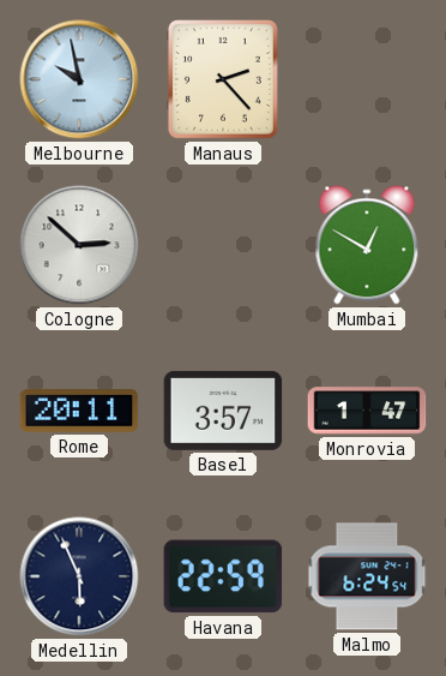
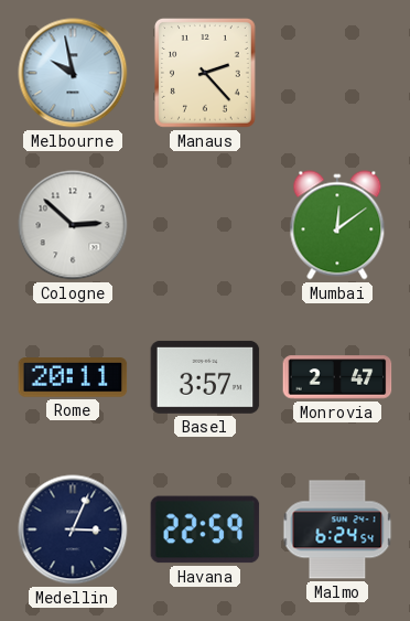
Mumbai: 12:50 -> 12:09
Monrovia: 1:47 -> 2:47
Medellin: 5:56 -> 3:04
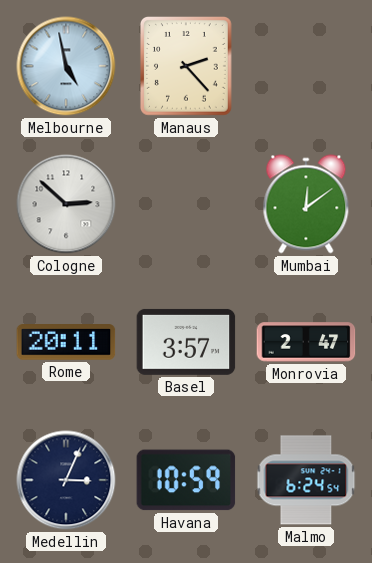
Melbourne: 9:58 -> 4:58
Havana: 22:59 -> 10:59
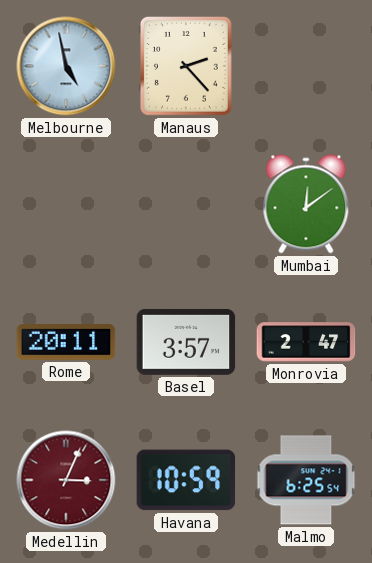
Cologne: 2:52 -> none
Medellin dial: navy -> burgundy
Malmo: 6:24 -> 6:25
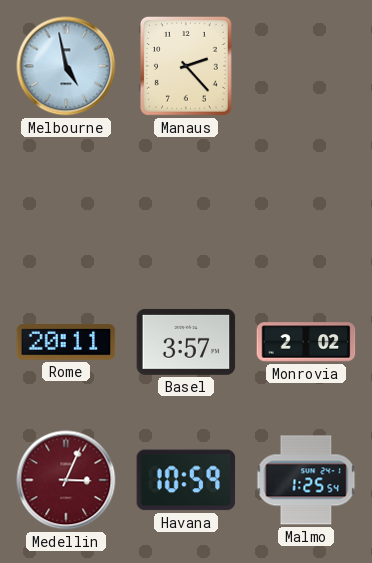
Mumbai: 12:09 -> none
Monrovia: 2:47 -> 2:02
Malmo: 6:25 -> 1:25
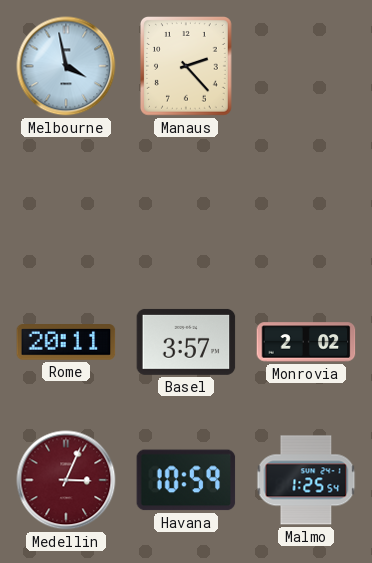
Melbourne: 4:58 -> 3:58
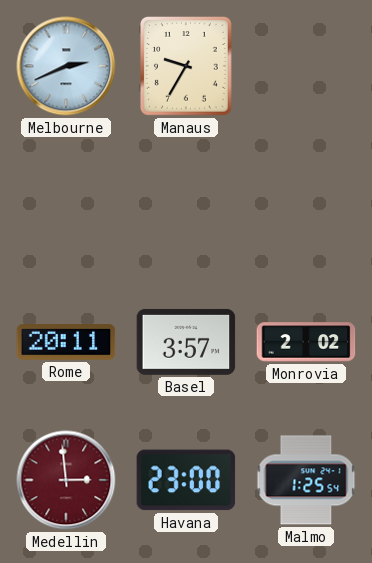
Melbourne: 3:58 -> 2:41
Manaus: 2:23 -> 9:35
Medellin: 3:04 -> 2:59
Havana: 10:59 -> 23:00
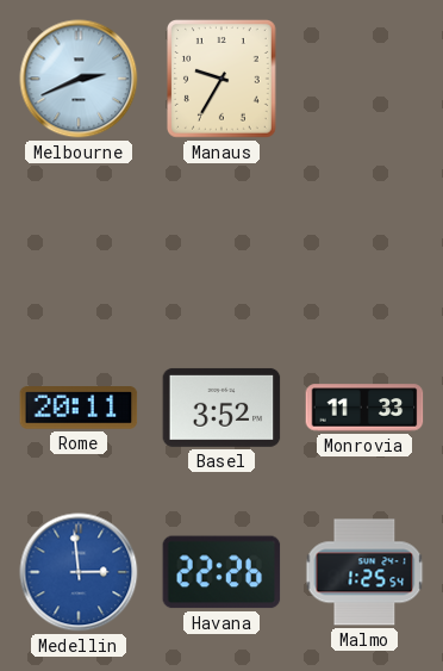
Basel: 3:57 -> 3:52
Monrovia: 2:02 -> 11:33
Medellin dial: burgundy -> blue
Havana: 23:00 -> 22:26
